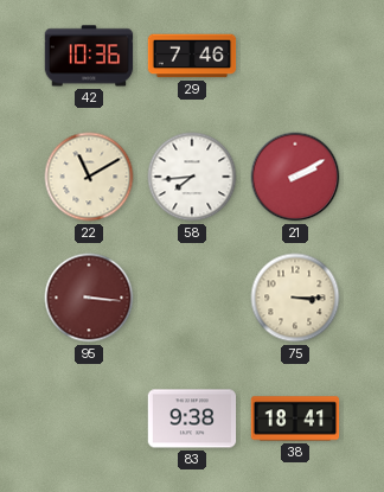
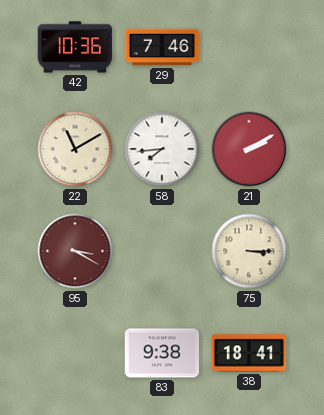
95: 3:16 -> 3:20
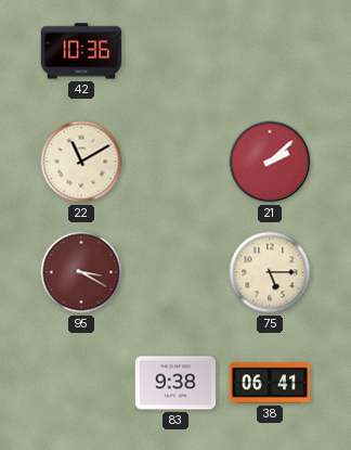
29: 7:46 -> none
58: 7:44 -> none
21: 2:10 -> 2:08
75: 3:15 -> 5:15
38: 18:41 -> 06:41
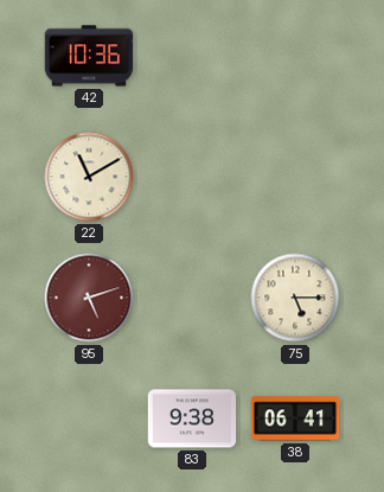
21: 2:08 -> none
95: 3:20 -> 5:12
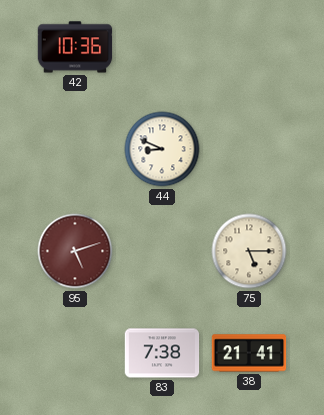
22: 11:10 -> none
44: none -> 8:49
83: 9:38 -> 7:38
38: 06:41 -> 21:41
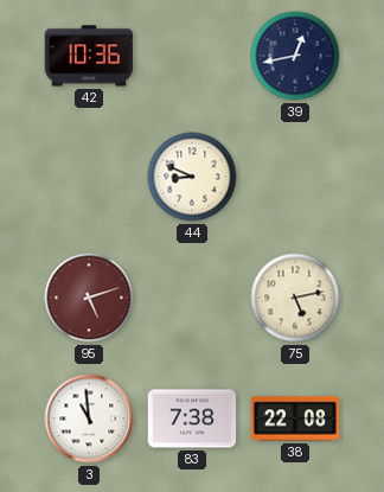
39: none -> 12:43
75: 5:15 -> 5:13
3: none -> 10:59
38: 21:41 -> 22:08
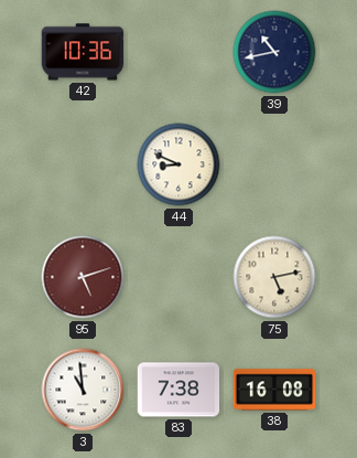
39: 12:43 -> 10:43
38: 22:08 -> 16:08
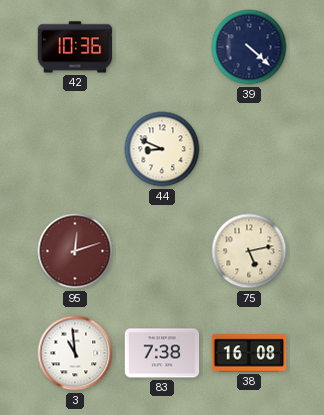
39: 10:43 -> 4:22
95: 5:12 -> 12:12
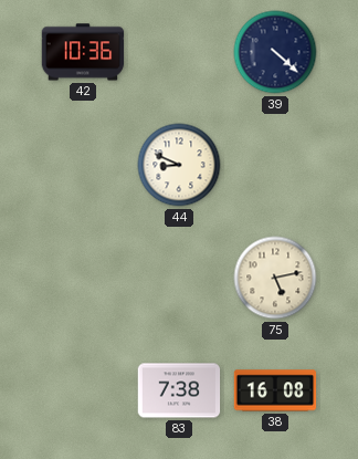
95: 12:12 -> none
3: 10:59 -> none
